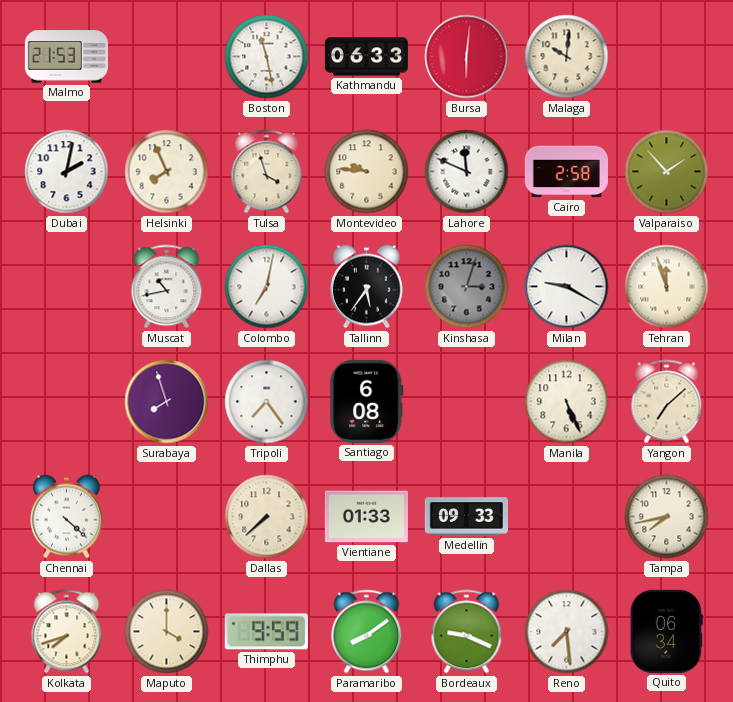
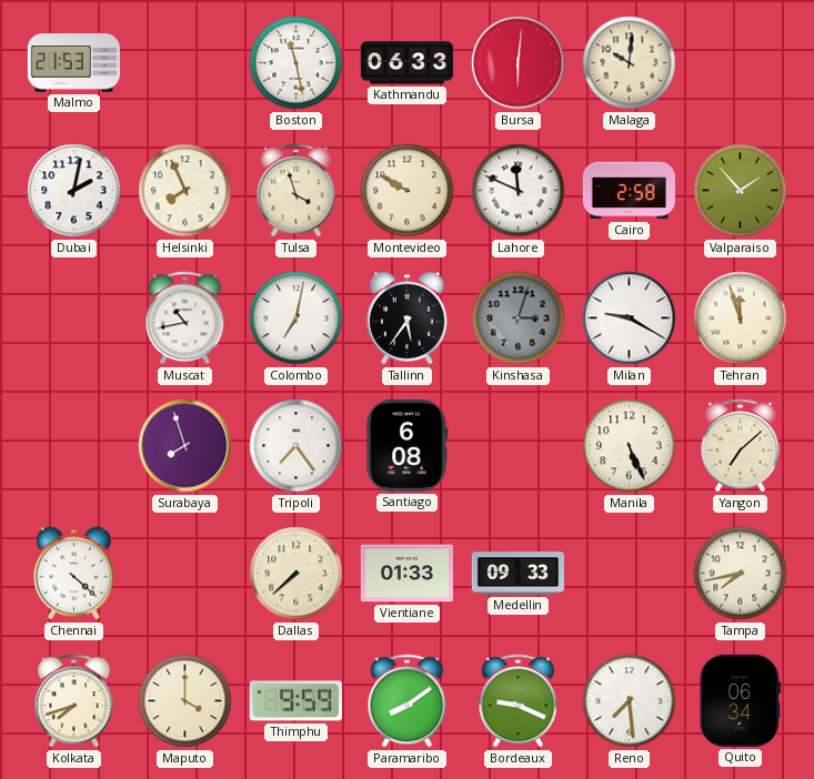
Montevideo: 9:46 -> 9:50
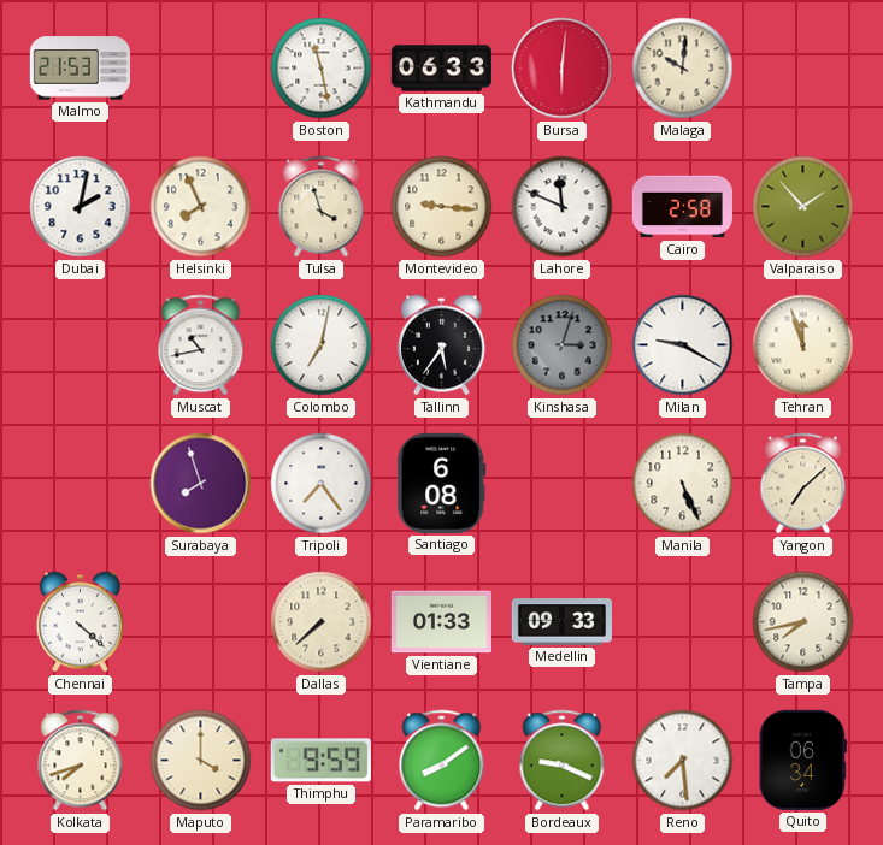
Montevideo: 9:50 -> 9:16
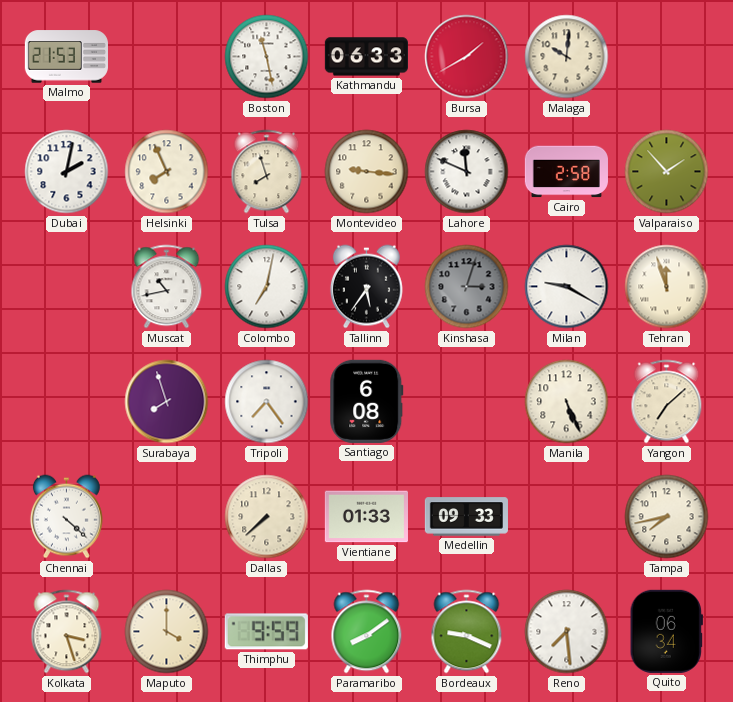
Bursa: 6:01 -> 1:40
Tulsa: 3:57 -> 7:57
Kolkata: 7:42 -> 3:27
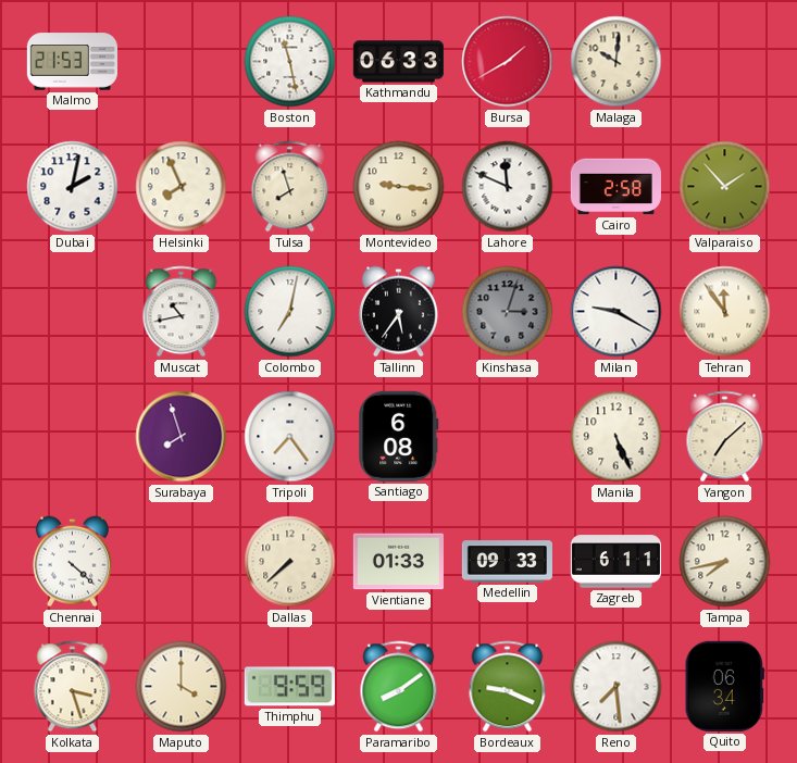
Tehran: 11:57 -> 11:54
Zagreb: none -> 6:11
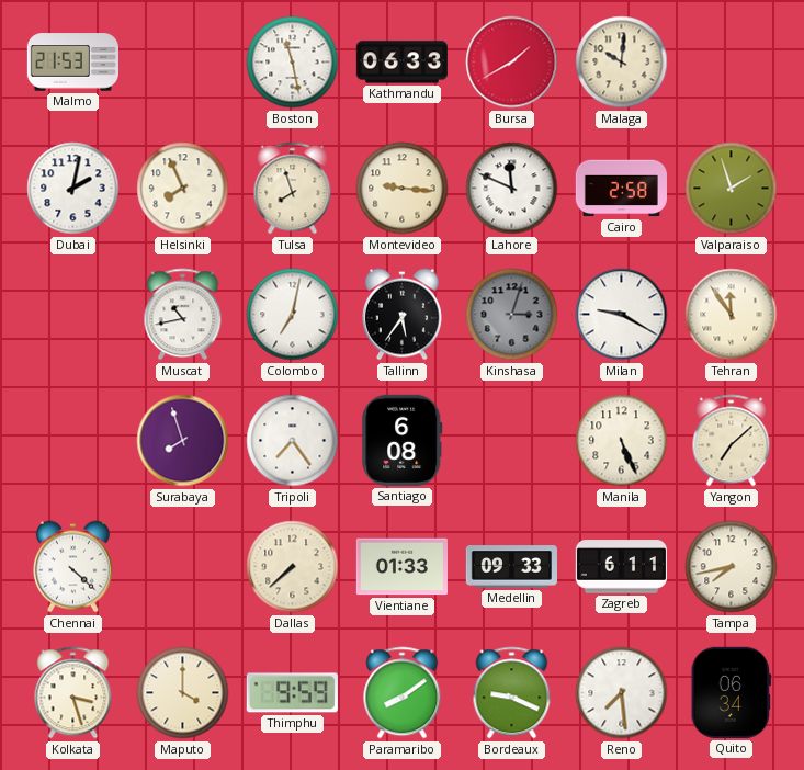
Valparaiso: 1:53 -> 1:57
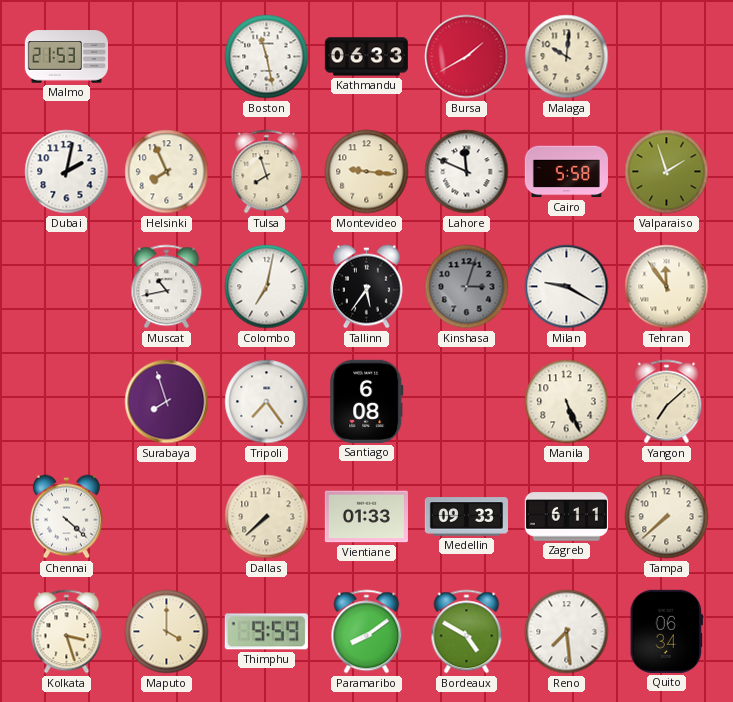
Cairo: 2:58 -> 5:58
Tampa: 7:43 -> 7:38
Bordeaux: 9:19 -> 4:50
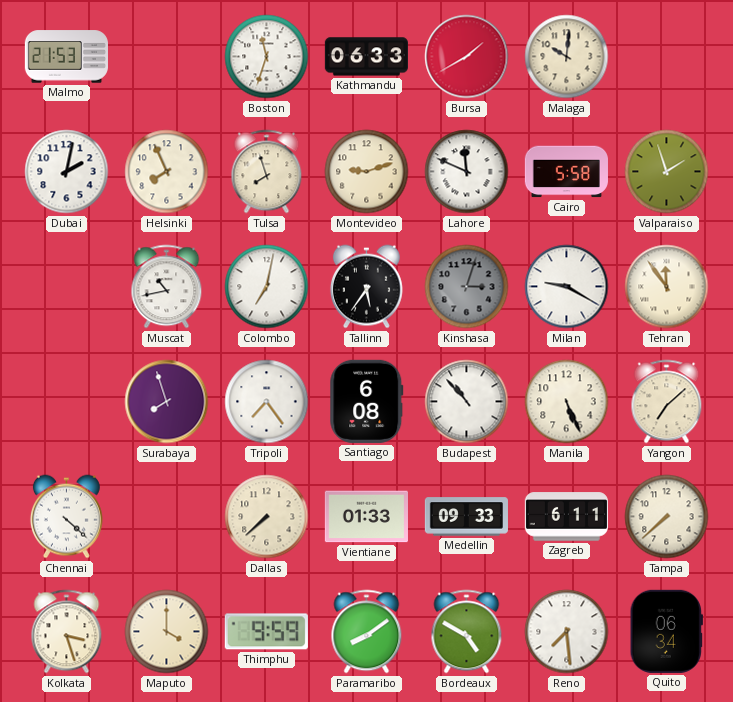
Boston: 11:28 -> 11:33
Montevideo: 9:16 -> 9:12
Budapest: none -> 10:53
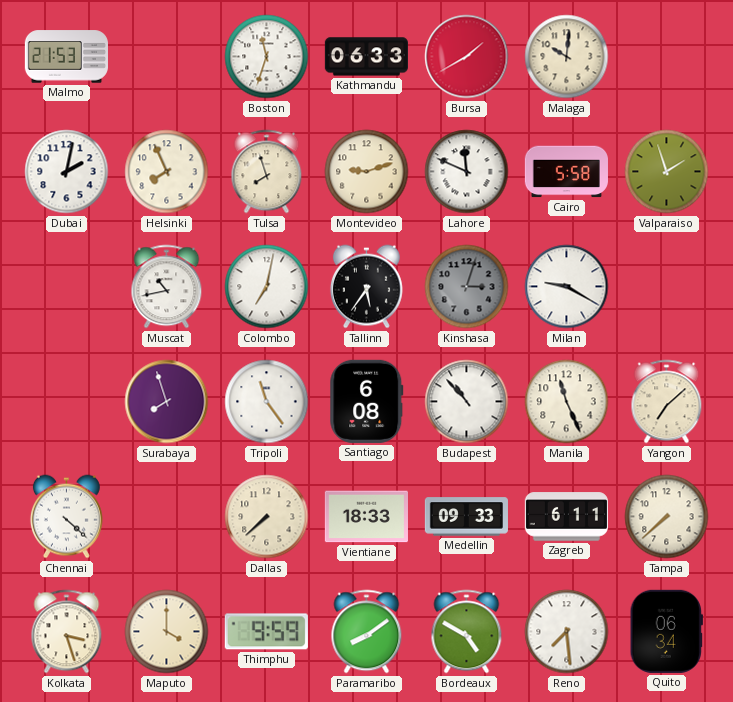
Tehran: 11:54 -> none
Tripoli: 7:24 -> 11:24
Manila: 5:26 -> 11:26
Vientiane: 01:33 -> 18:33
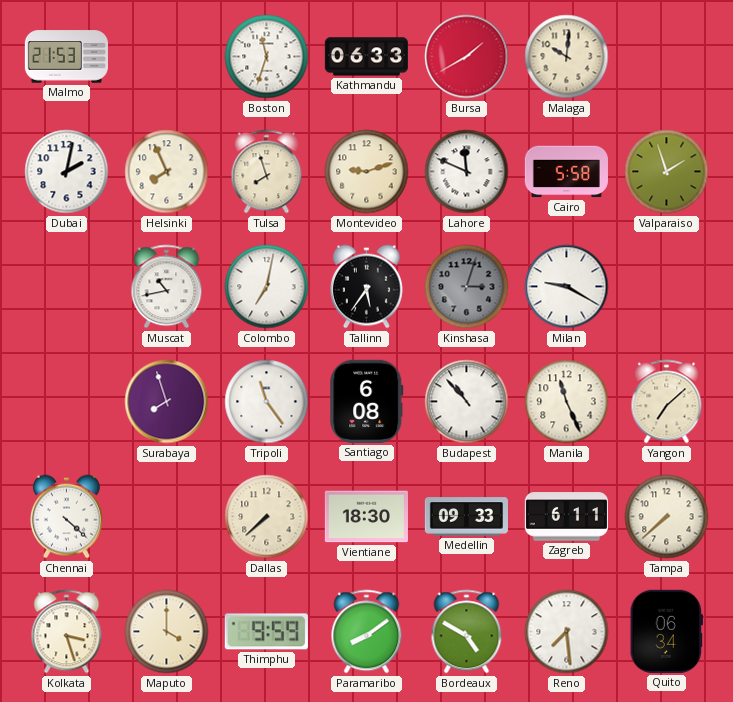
Vientiane: 18:33 -> 18:30
